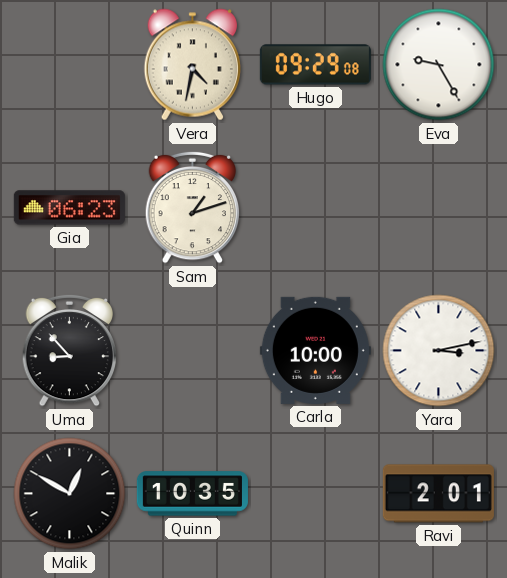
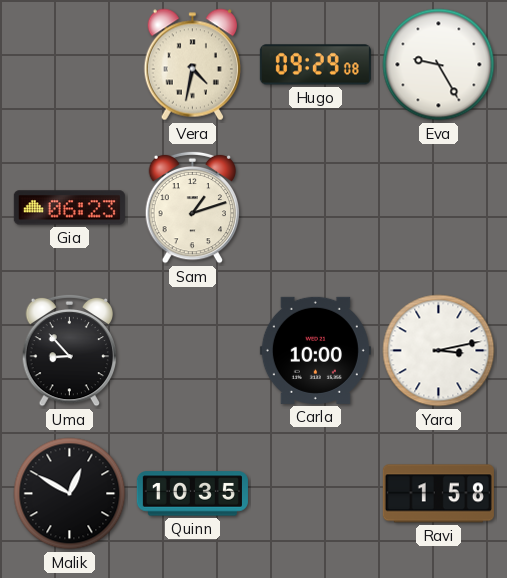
Ravi: 2:01 -> 1:58
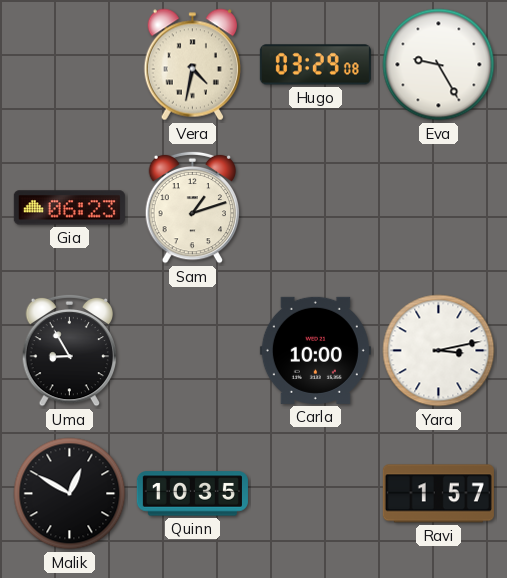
Hugo: 09:29 -> 03:29
Uma: 8:53 -> 8:55
Ravi: 1:58 -> 1:57
